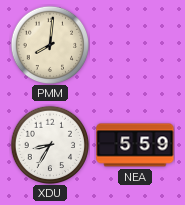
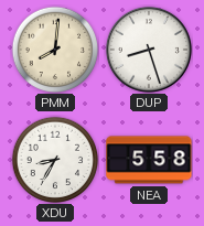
DUP: none -> 8:27
NEA: 5:59 -> 5:58
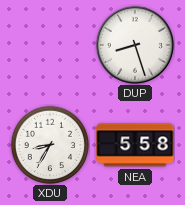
PMM: 8:01 -> none
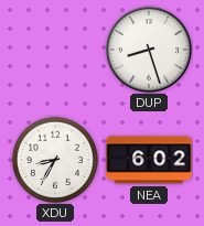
NEA: 5:58 -> 6:02
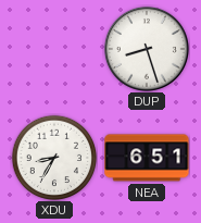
NEA: 6:02 -> 6:51
